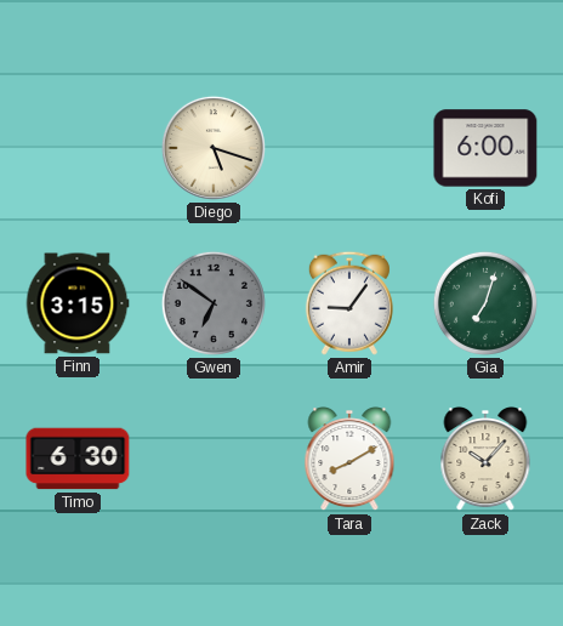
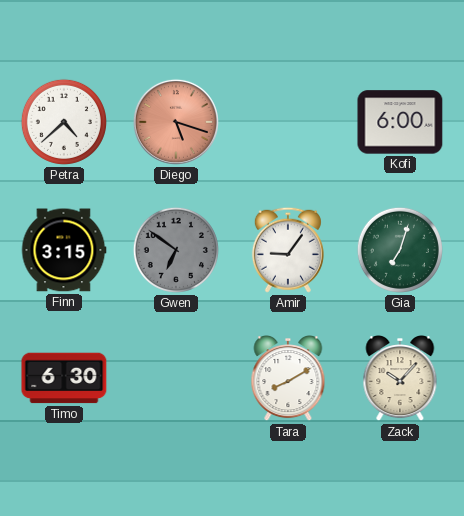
Petra: none -> 4:38
Diego dial: cream -> salmon
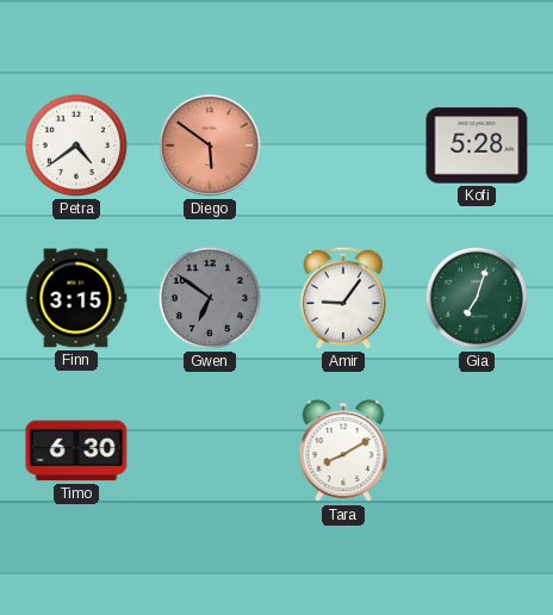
Petra: 4:38 -> 4:39
Diego: 5:18 -> 5:51
Kofi: 6:00 -> 5:28
Zack: 10:07 -> none
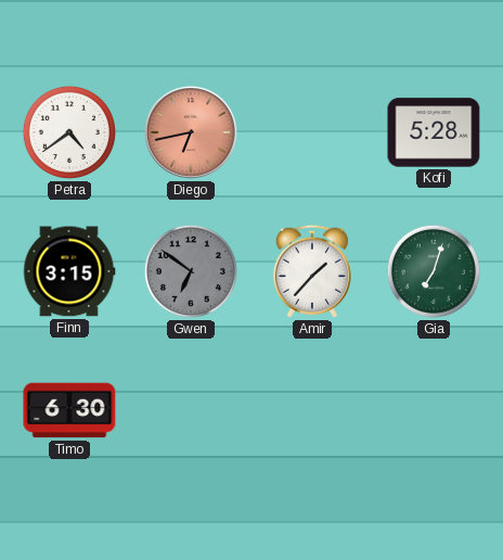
Diego: 5:51 -> 6:43
Amir: 9:06 -> 1:37
Tara: 8:10 -> none
